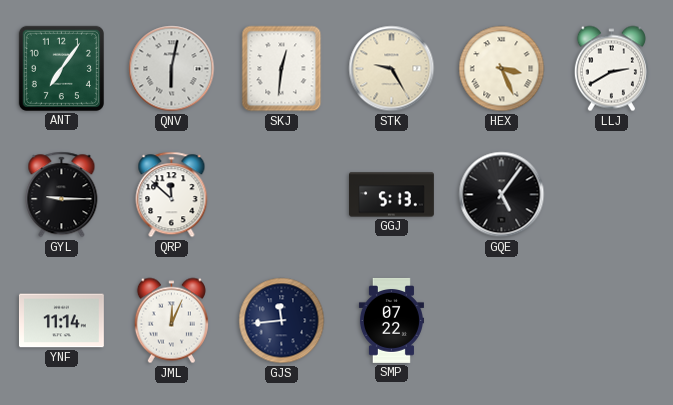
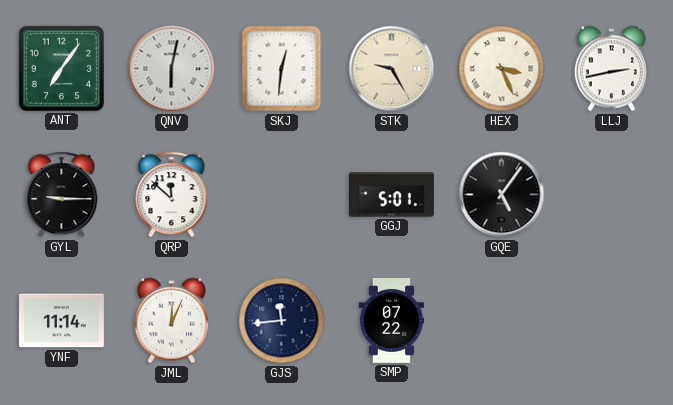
LLJ: 2:40 -> 2:43
GGJ: 5:13 -> 5:01
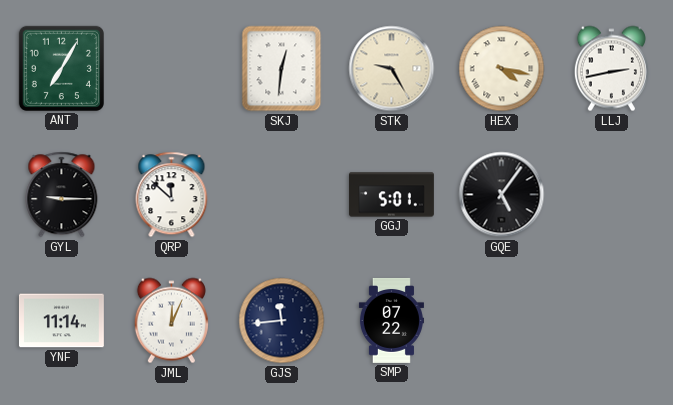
ANT: 7:06 -> 7:05
QNV: 6:02 -> none
HEX: 3:26 -> 4:17
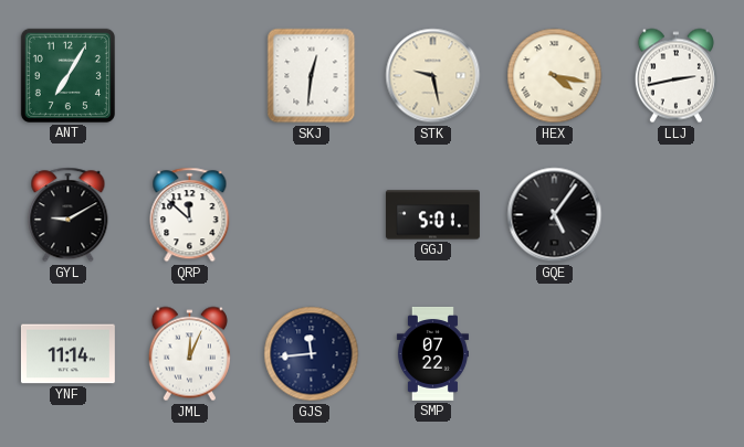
STK: 9:25 -> 9:28
GYL: 9:15 -> 9:10
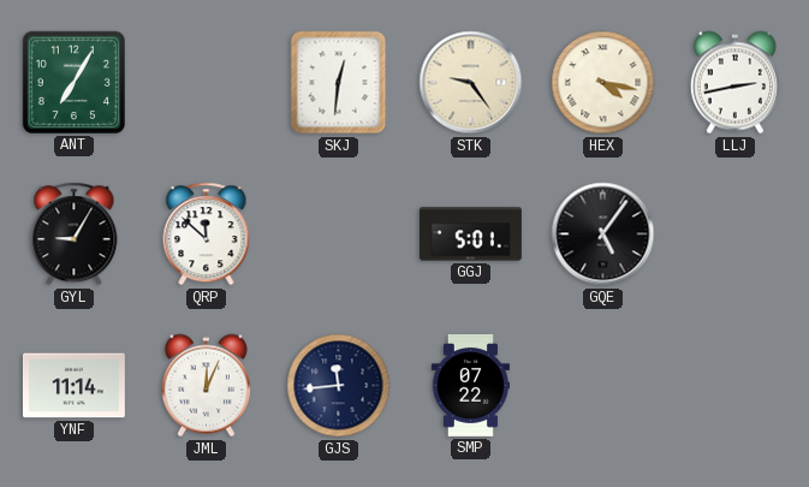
STK: 9:28 -> 9:24
GYL: 9:10 -> 9:05
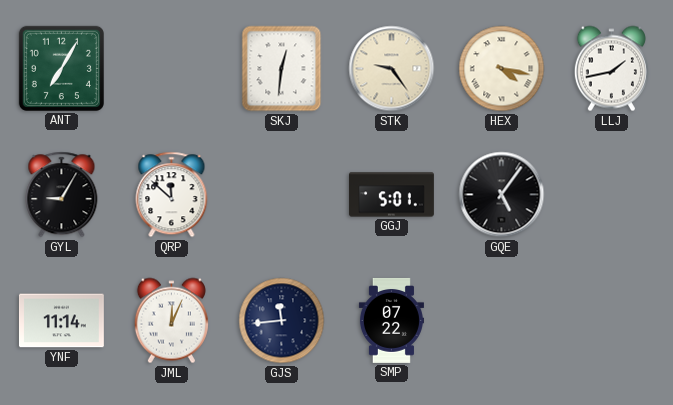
LLJ: 2:43 -> 1:43
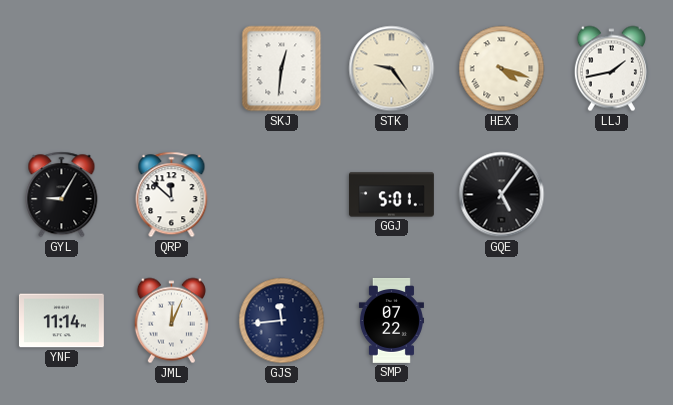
ANT: 7:05 -> none
HEX: 4:17 -> 4:18
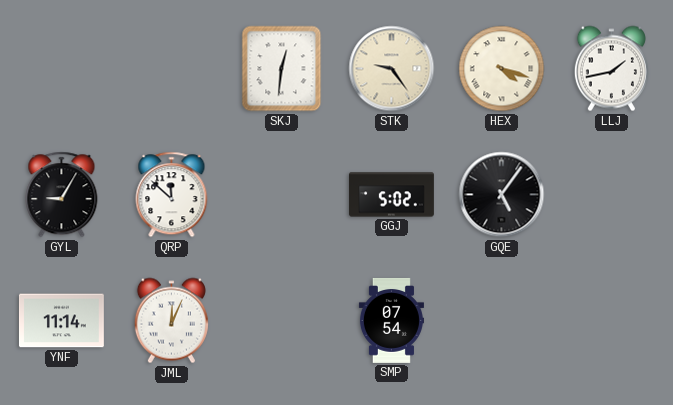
GGJ: 5:01 -> 5:02
GJS: 11:44 -> none
SMP: 07:22 -> 07:54
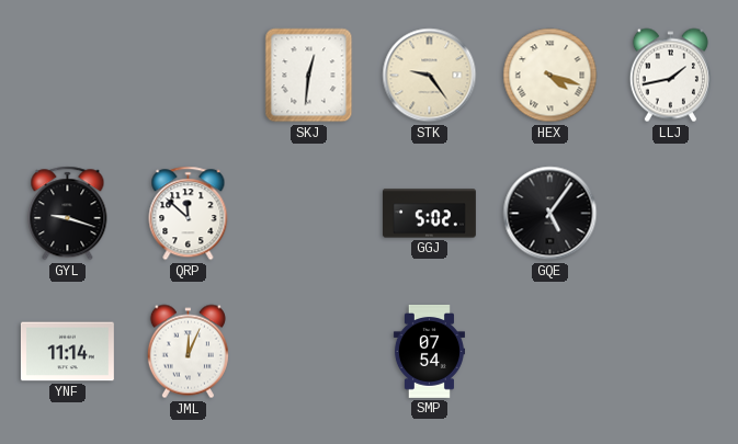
GYL: 9:05 -> 9:18
